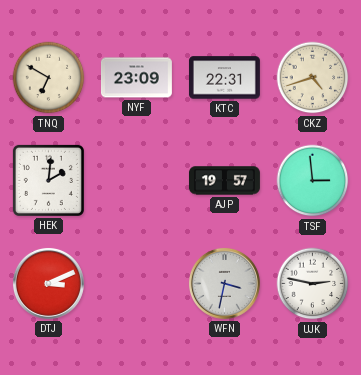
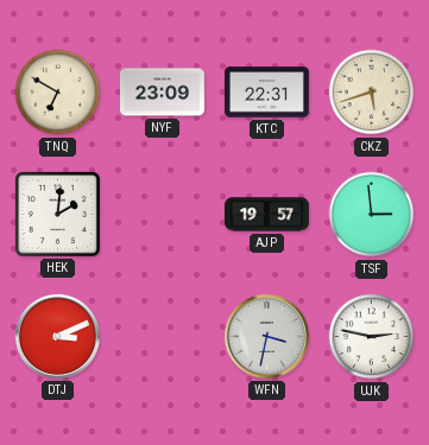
CKZ: 4:42 -> 5:42
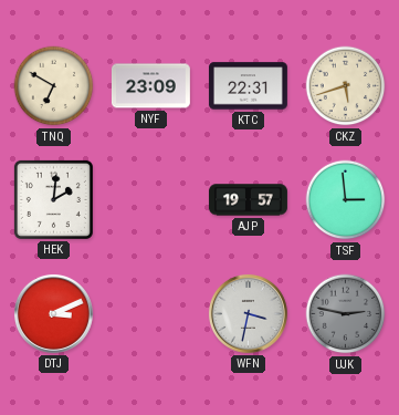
UJK dial: white -> grey
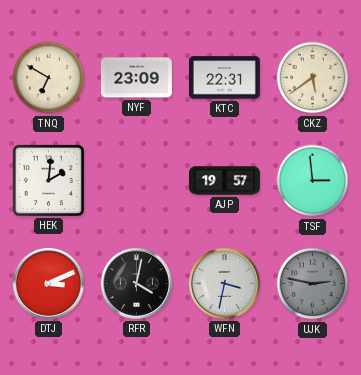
CKZ: 5:42 -> 5:39
RFR: none -> 4:02
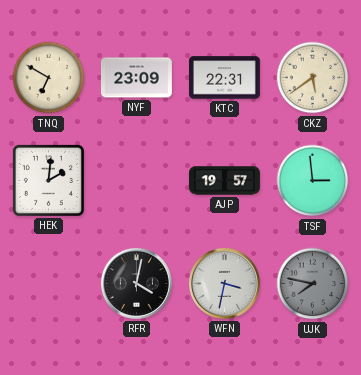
DTJ: 3:11 -> none
UJK: 2:47 -> 7:47
